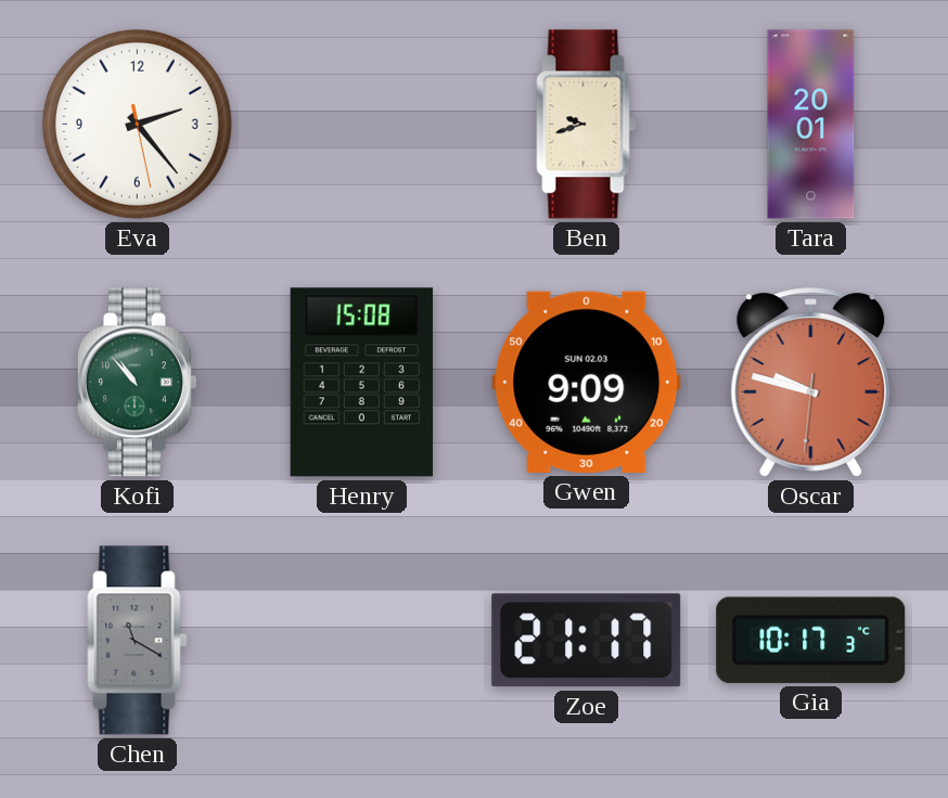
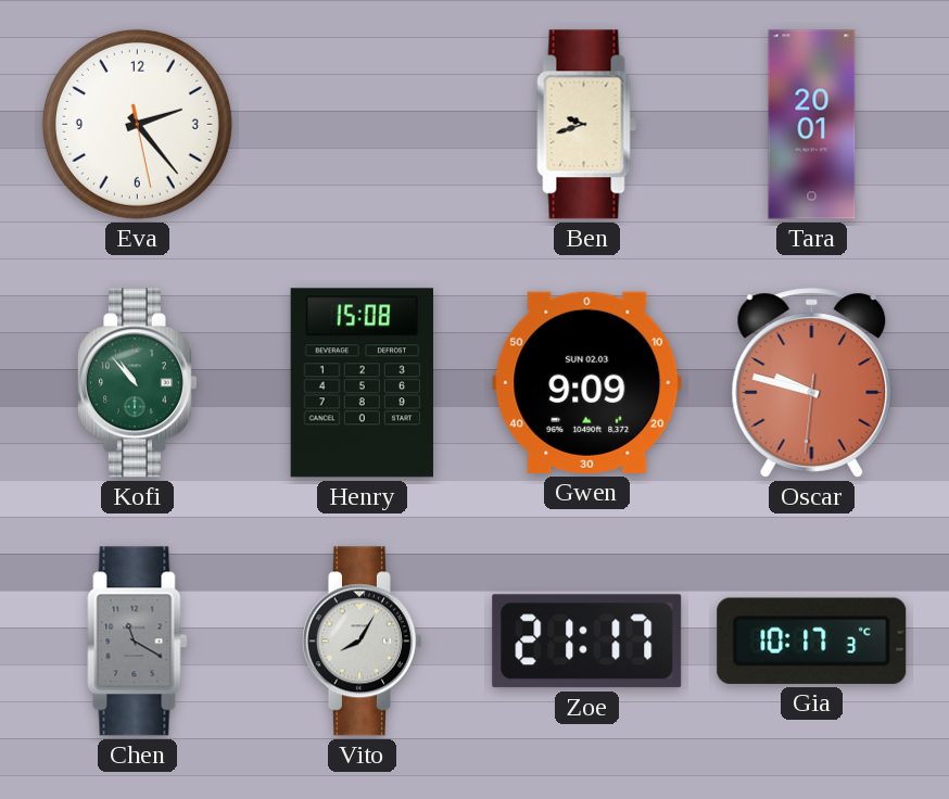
Vito: none -> 8:05
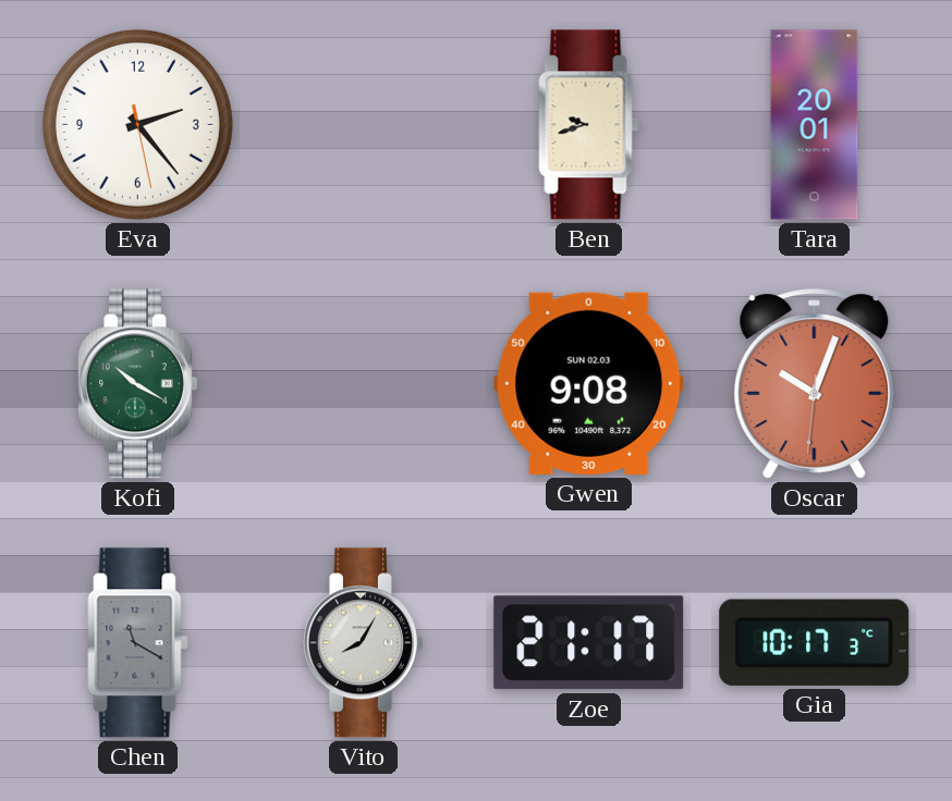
Kofi: 10:53 -> 10:20
Henry: 15:08 -> none
Gwen: 9:09 -> 9:08
Oscar: 9:47 -> 10:03
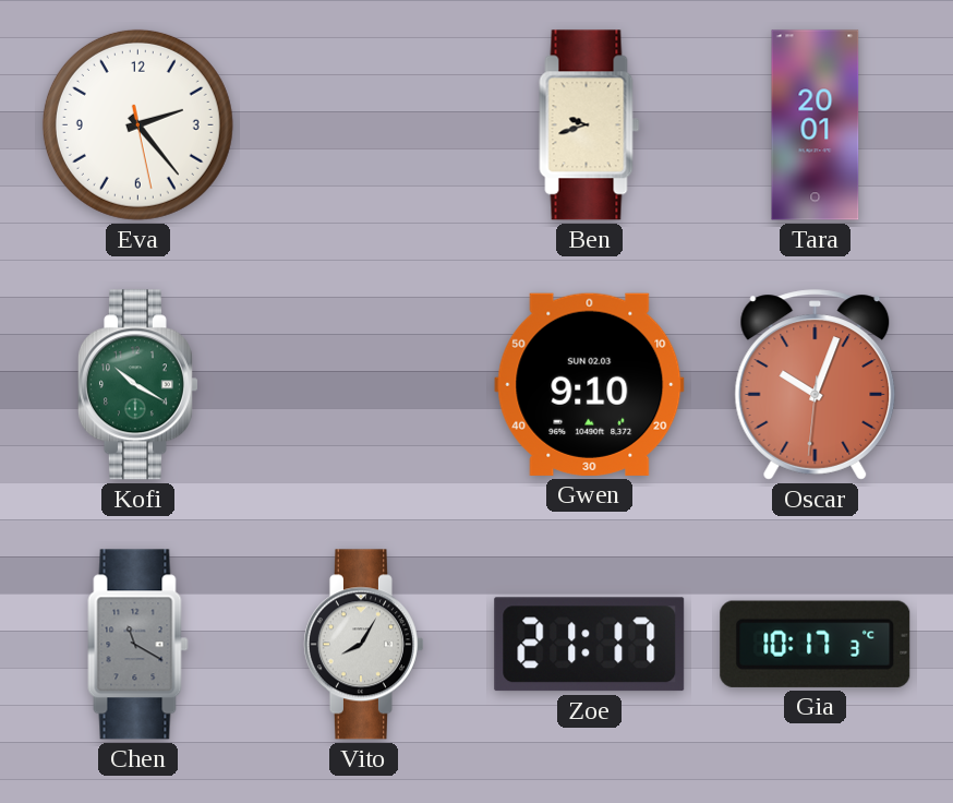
Gwen: 9:08 -> 9:10
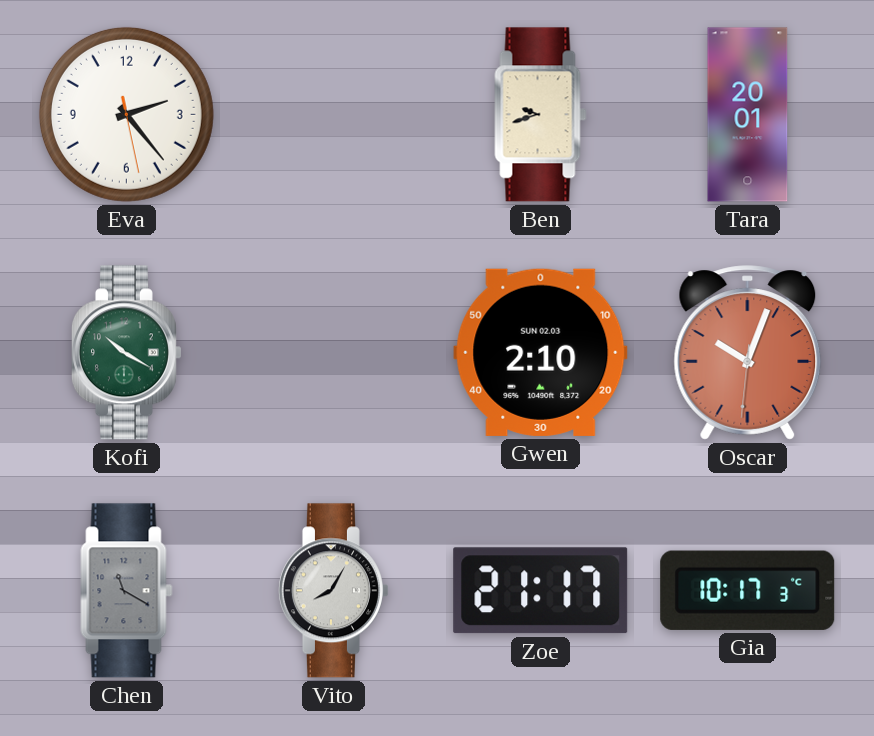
Gwen: 9:10 -> 2:10
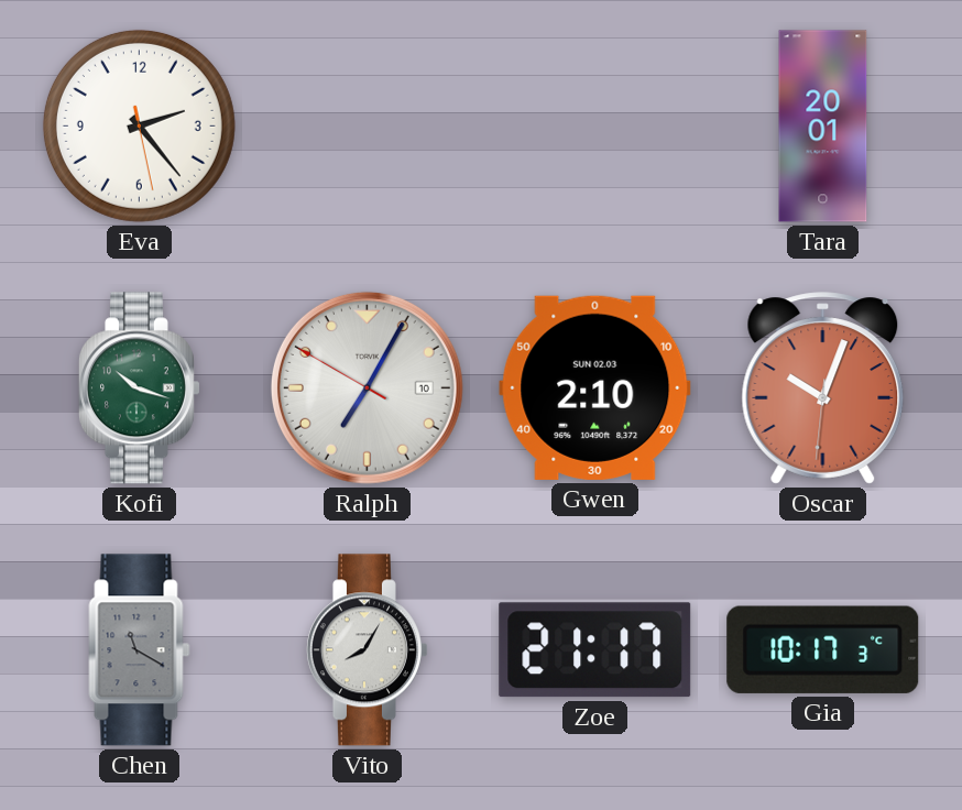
Ben: 9:42 -> none
Kofi: 10:20 -> 10:18
Ralph: none -> 7:04
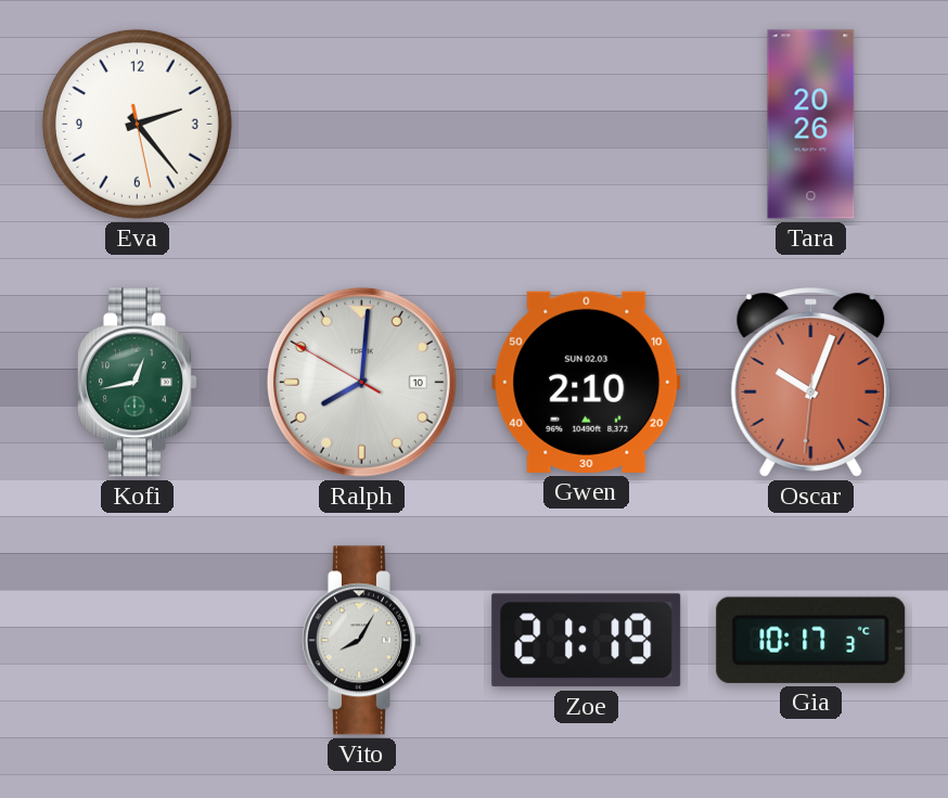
Tara: 20:01 -> 20:26
Kofi: 10:18 -> 12:43
Ralph: 7:04 -> 8:00
Chen: 11:20 -> none
Zoe: 21:17 -> 21:19
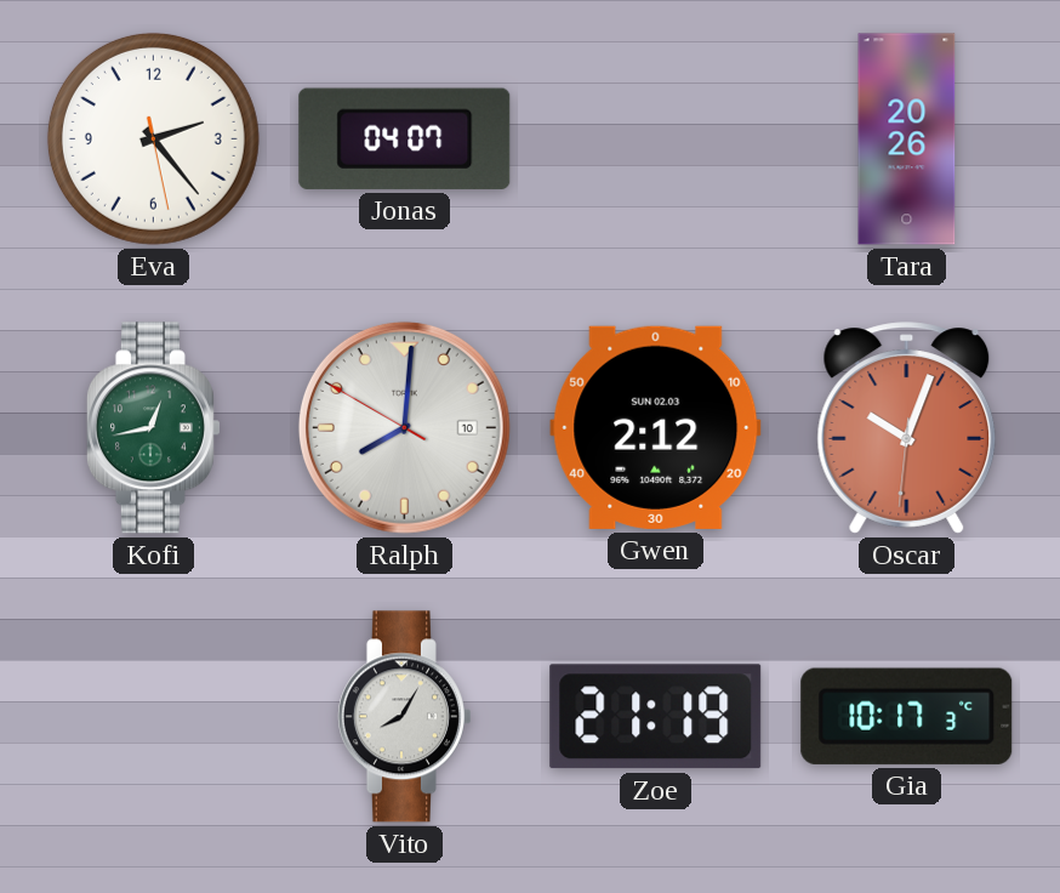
Jonas: none -> 04:07
Gwen: 2:10 -> 2:12
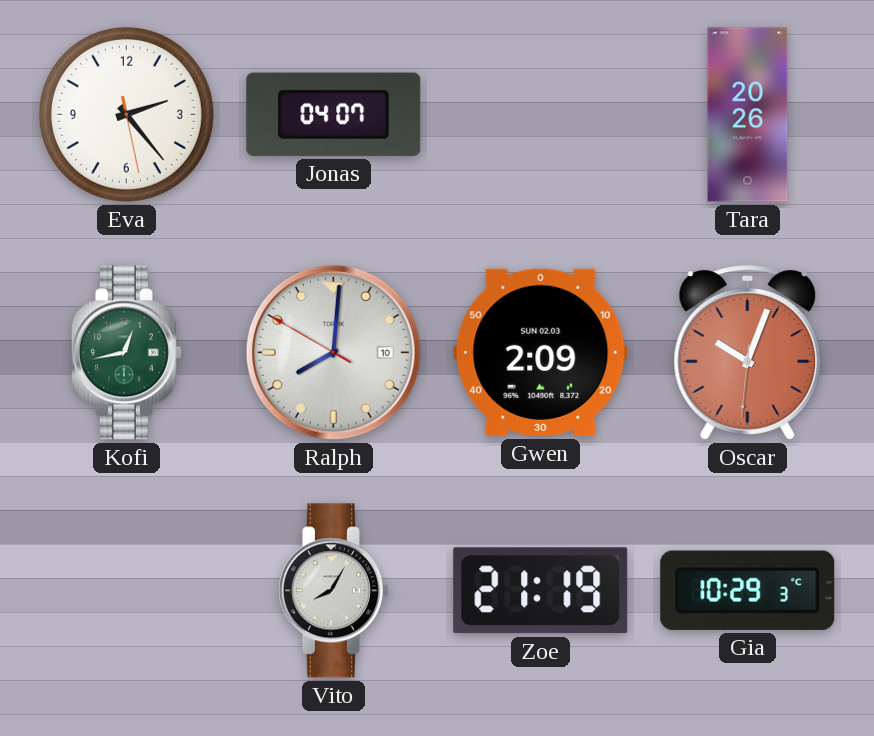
Gwen: 2:12 -> 2:09
Gia: 10:17 -> 10:29
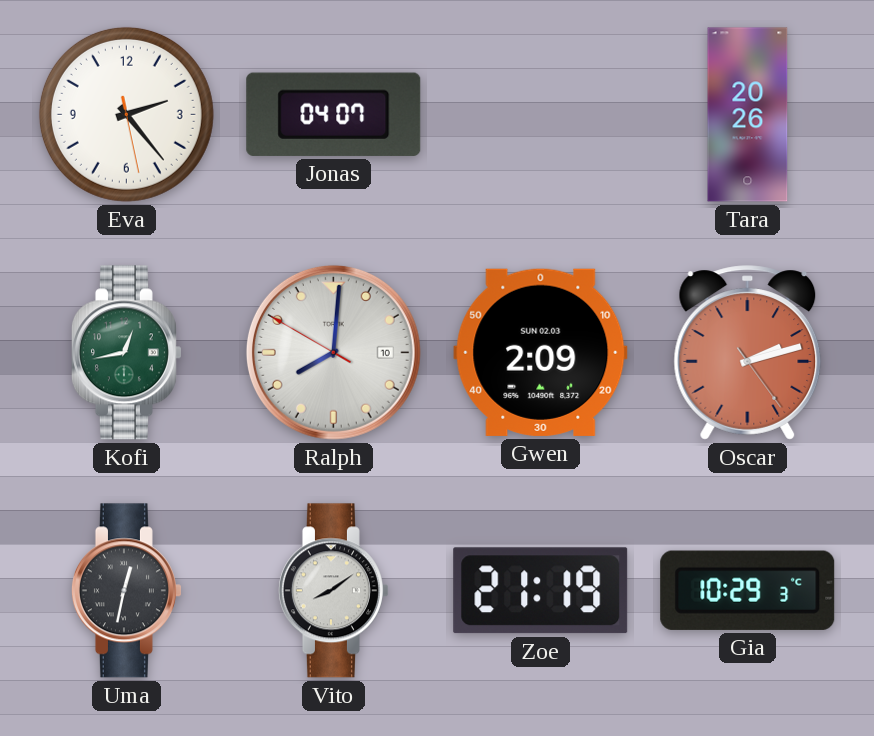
Oscar: 10:03 -> 2:12
Uma: none -> 12:32
Vito: 8:05 -> 8:09
